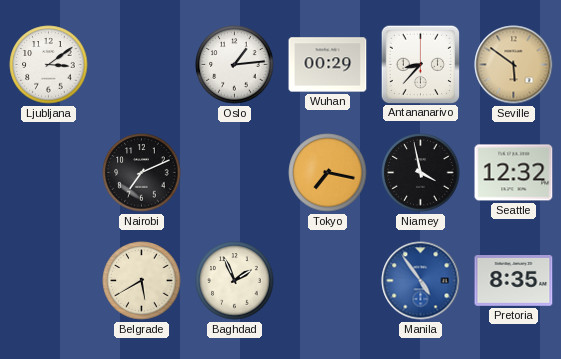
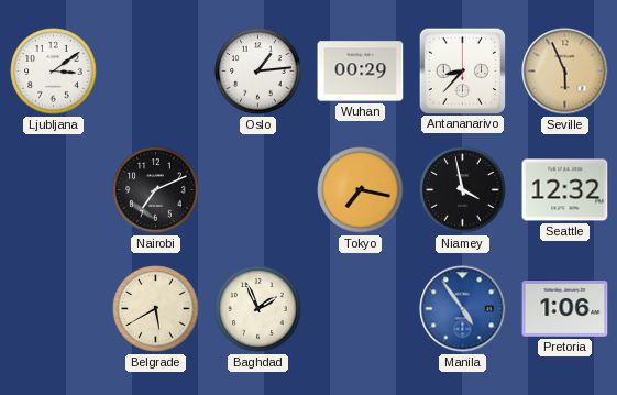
Seville: 5:51 -> 5:56
Pretoria: 8:35 -> 1:06
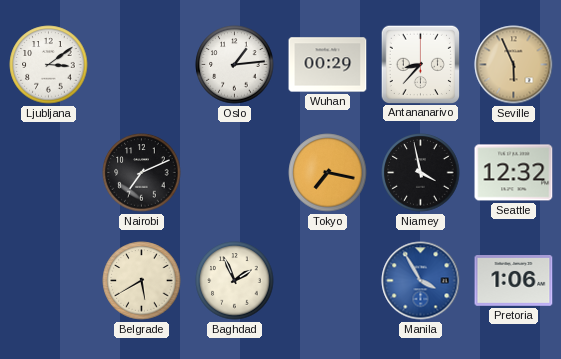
Manila: 4:54 -> 3:55
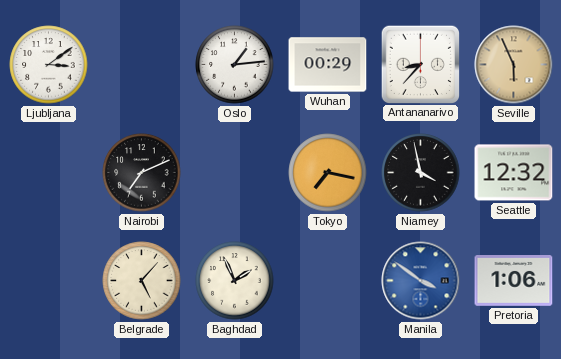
Belgrade: 5:40 -> 5:07
Manila: 3:55 -> 3:51
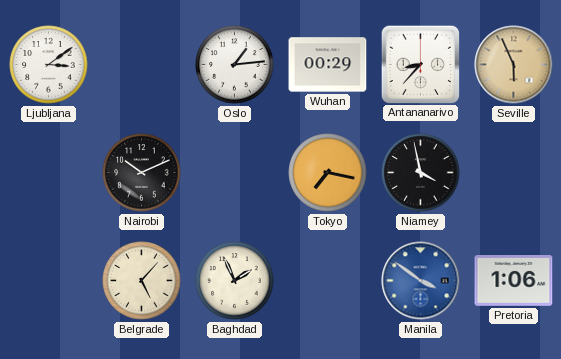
Nairobi: 7:11 -> 10:11
Seattle: 12:32 -> none
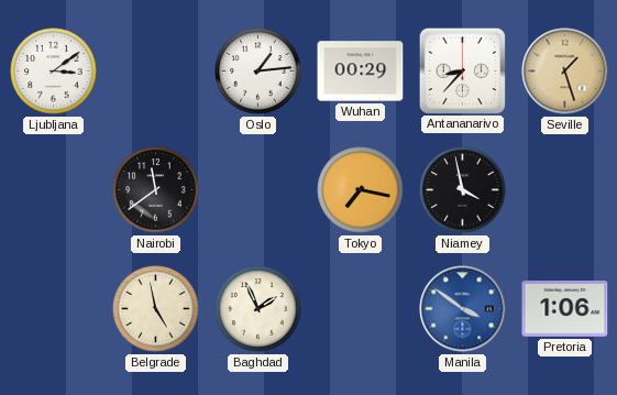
Seville: 5:56 -> 1:27
Nairobi: 10:11 -> 11:39
Belgrade: 5:07 -> 4:58
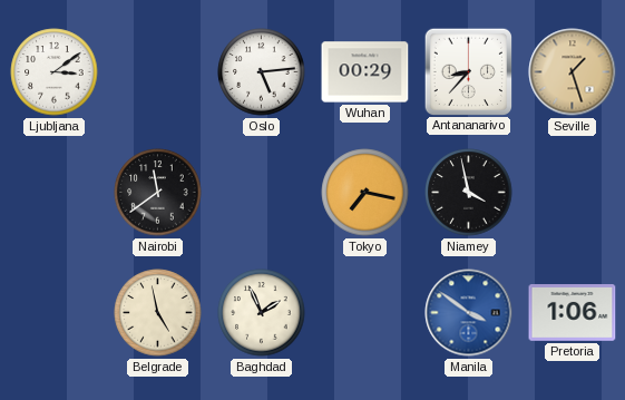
Oslo: 1:14 -> 5:14
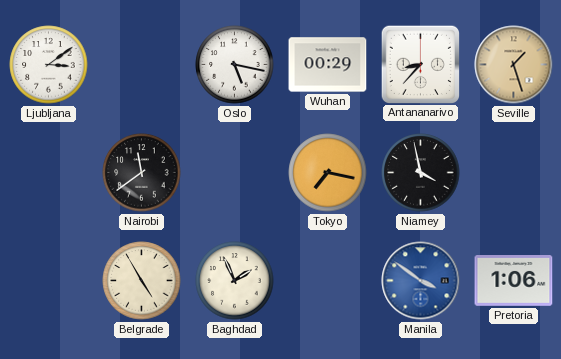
Oslo: 5:14 -> 5:17
Belgrade: 4:58 -> 4:55
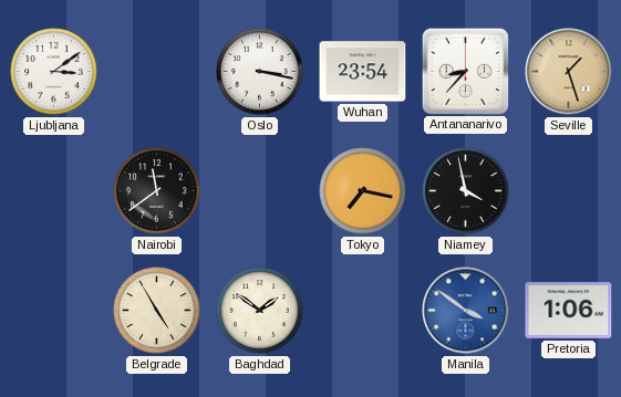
Oslo: 5:17 -> 3:17
Wuhan: 00:29 -> 23:54
Baghdad: 1:56 -> 1:51
